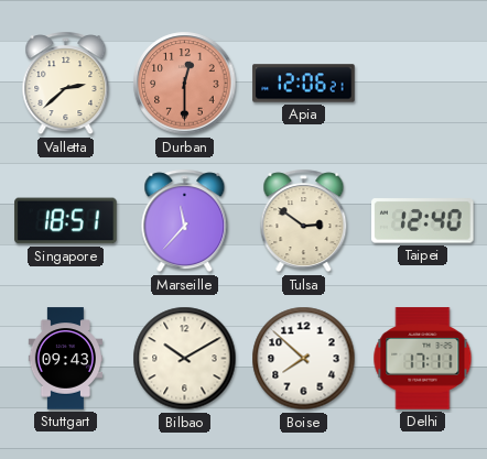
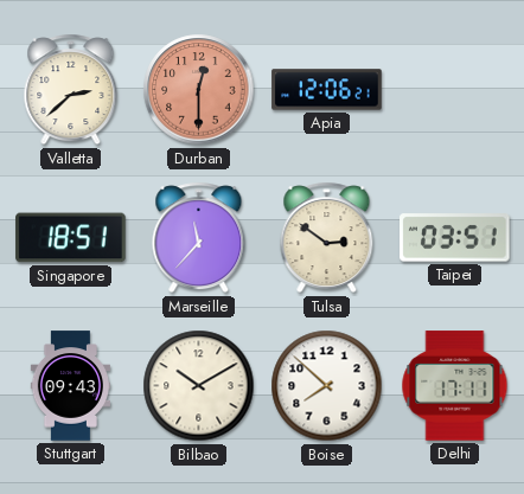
Taipei: 12:40 -> 03:51
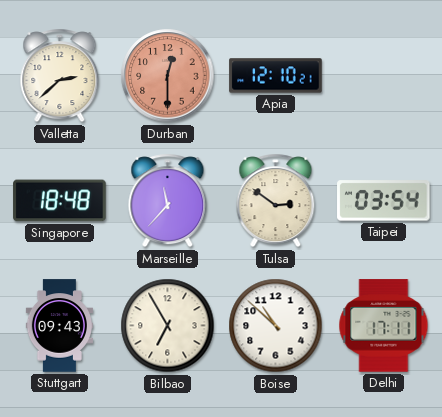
Apia: 12:06 -> 12:10
Singapore: 18:51 -> 18:48
Taipei: 03:51 -> 03:54
Bilbao: 10:10 -> 6:55
Boise: 7:52 -> 10:52
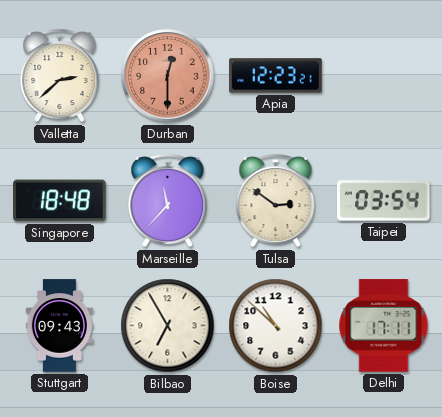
Apia: 12:10 -> 12:23
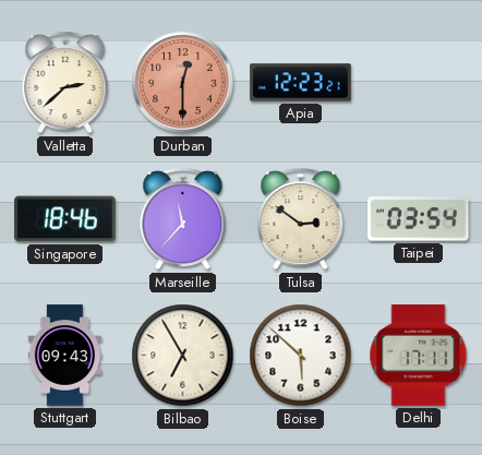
Singapore: 18:48 -> 18:46
Boise: 10:52 -> 5:52
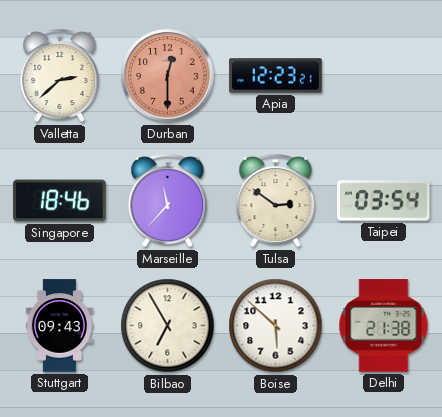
Delhi: 17:11 -> 21:38
